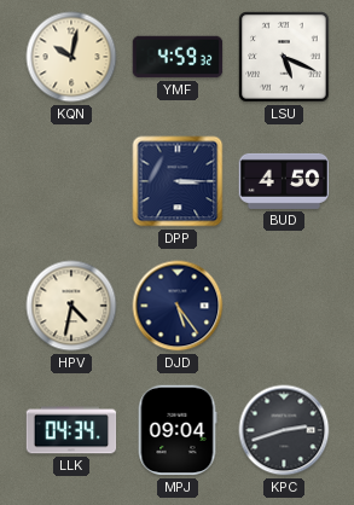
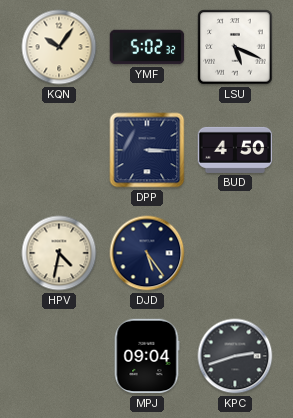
KQN: 10:02 -> 10:06
YMF: 4:59 -> 5:02
LLK: 04:34 -> none
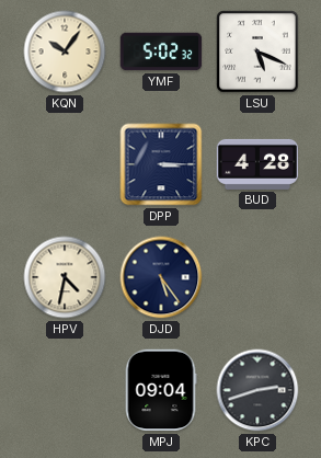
BUD: 4:50 -> 4:28
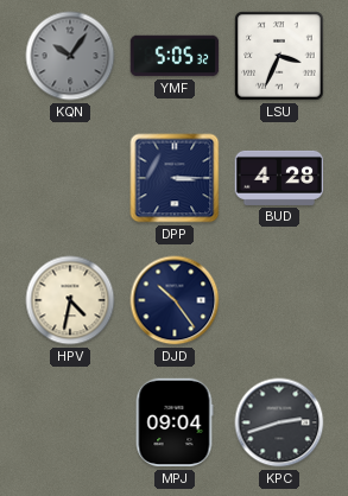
KQN dial: cream -> grey
YMF: 5:02 -> 5:05
LSU: 5:19 -> 3:34
DJD: 5:24 -> 10:24
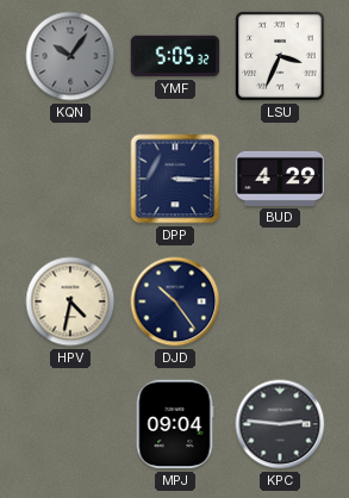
BUD: 4:28 -> 4:29
KPC: 2:42 -> 2:46
